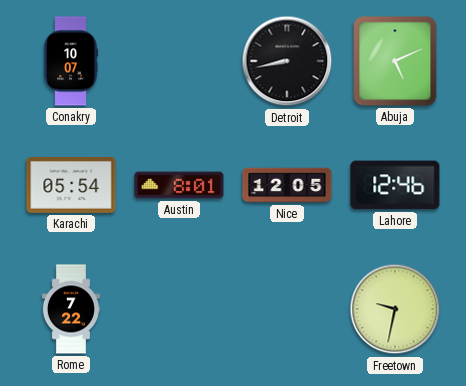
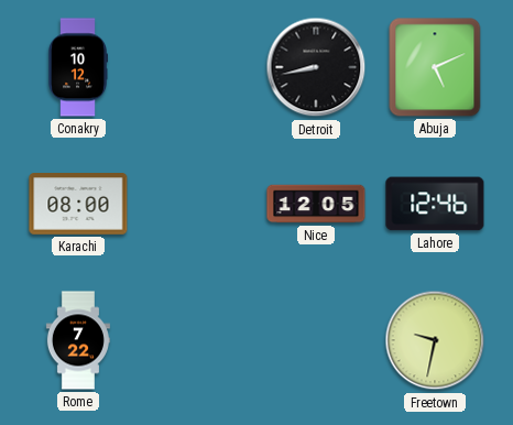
Conakry: 10:07 -> 10:12
Karachi: 05:54 -> 08:00
Austin: 8:01 -> none
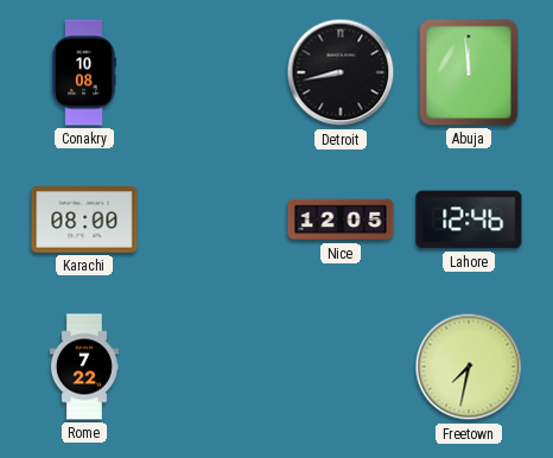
Conakry: 10:12 -> 10:08
Abuja: 5:11 -> 11:59
Freetown: 9:32 -> 7:32
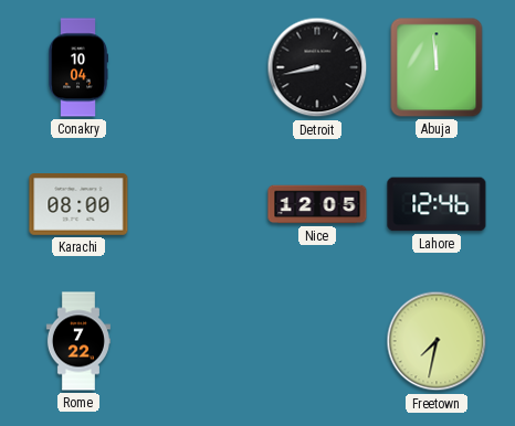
Conakry: 10:08 -> 10:04
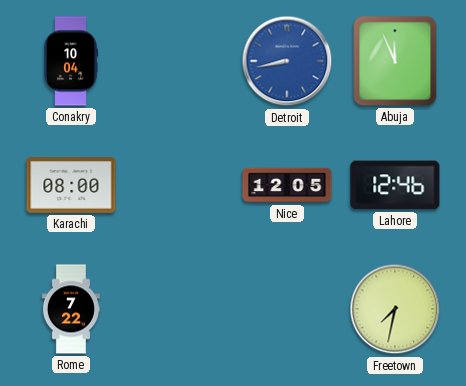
Detroit dial: black -> blue
Abuja: 11:59 -> 11:56
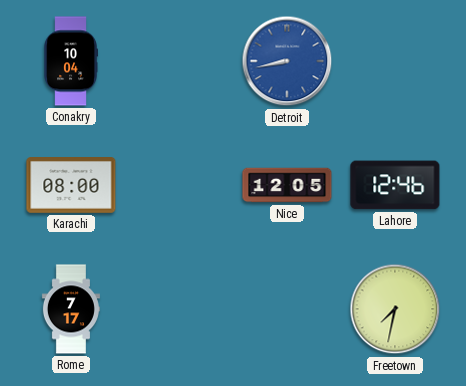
Abuja: 11:56 -> none
Rome: 7:22 -> 7:17
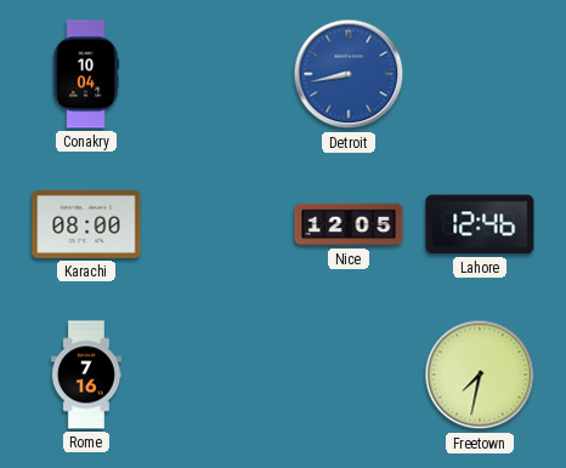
Rome: 7:17 -> 7:16
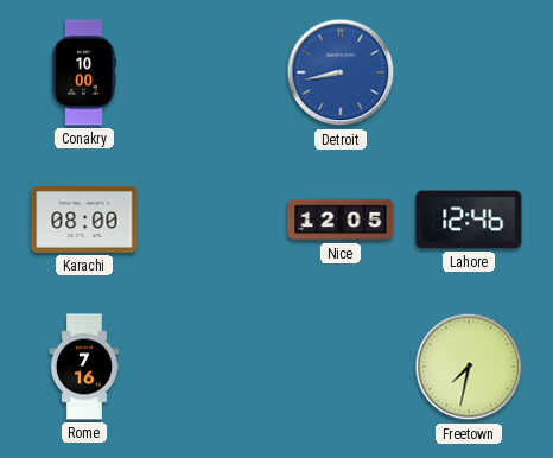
Conakry: 10:04 -> 10:00
